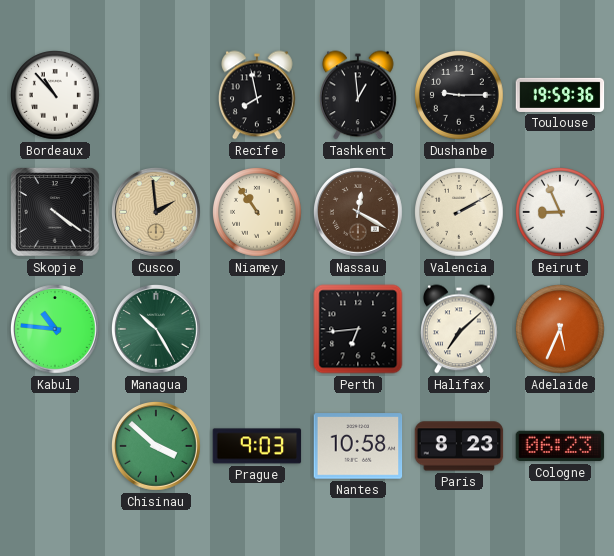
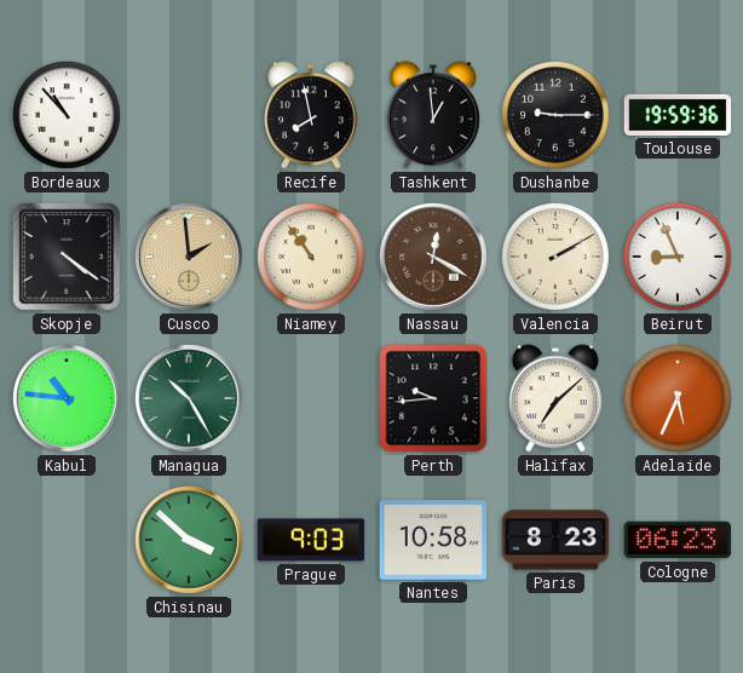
Perth: 6:44 -> 9:44
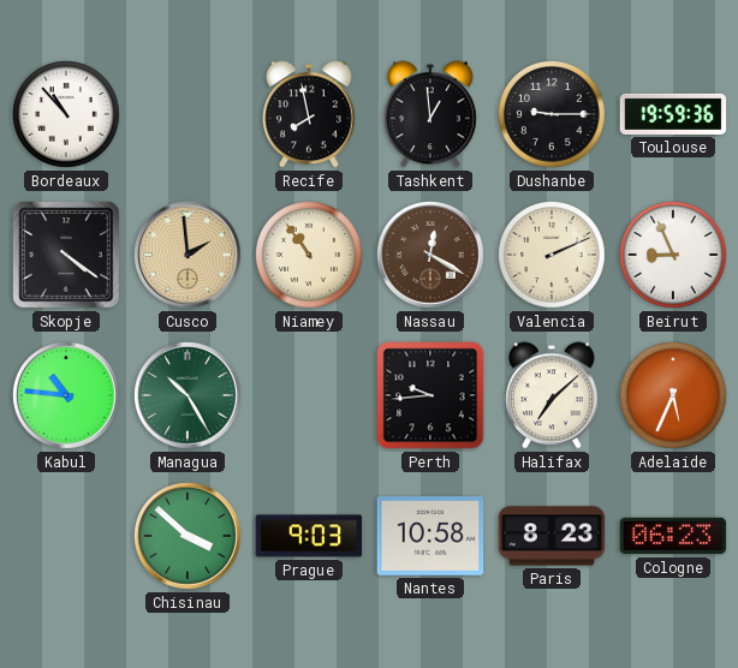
Valencia: 2:10 -> 2:11
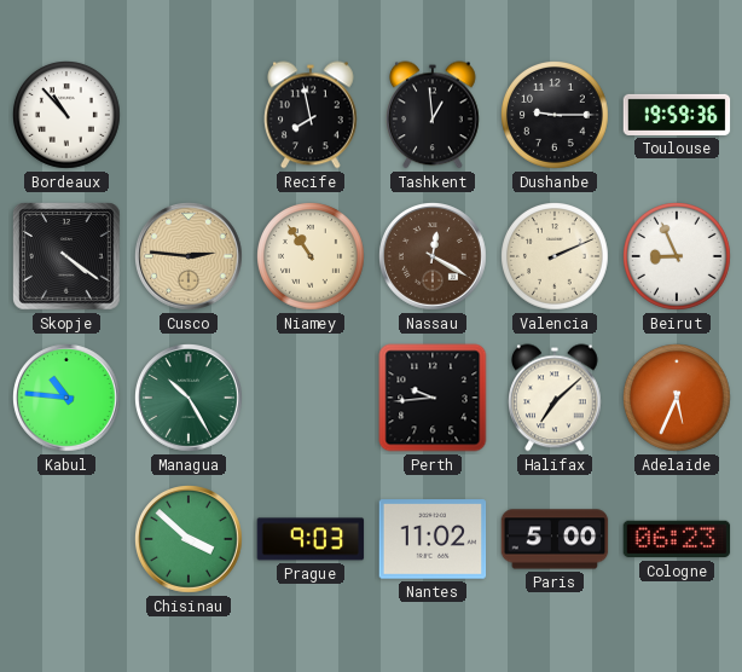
Cusco: 1:59 -> 2:46
Nantes: 10:58 -> 11:02
Paris: 8:23 -> 5:00
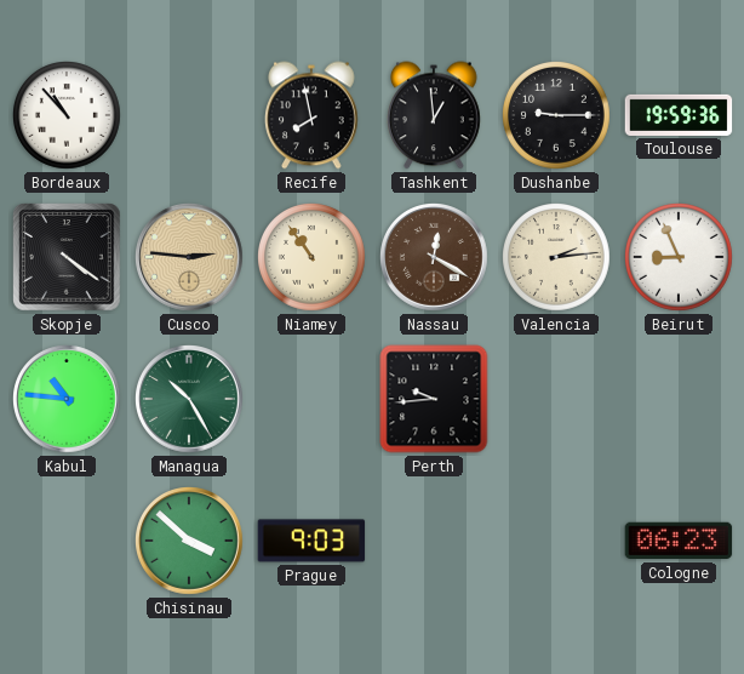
Valencia: 2:11 -> 2:14
Halifax: 7:08 -> none
Adelaide: 5:34 -> none
Nantes: 11:02 -> none
Paris: 5:00 -> none
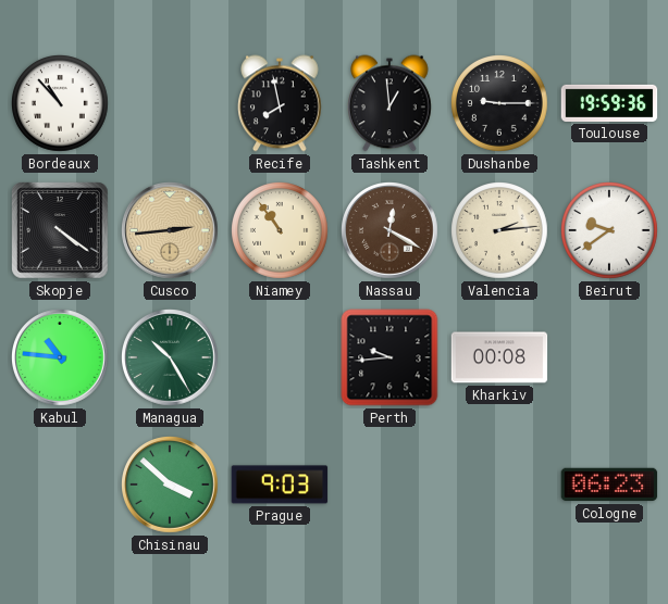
Cusco: 2:46 -> 2:44
Beirut: 8:56 -> 9:39
Kharkiv: none -> 00:08
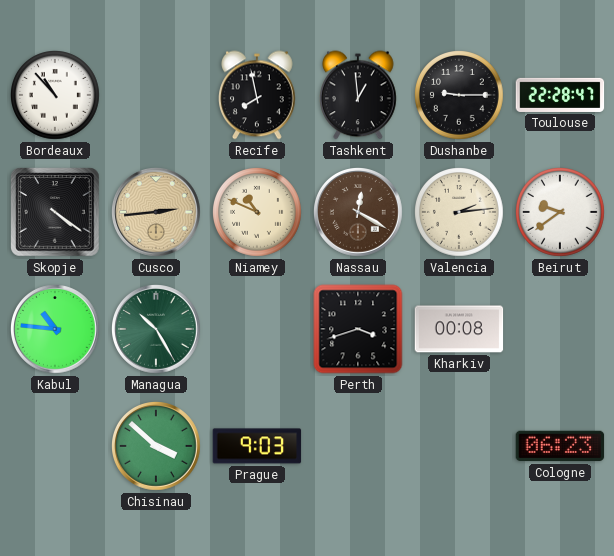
Toulouse: 19:59 -> 22:28
Niamey: 10:54 -> 10:49
Perth: 9:44 -> 3:42
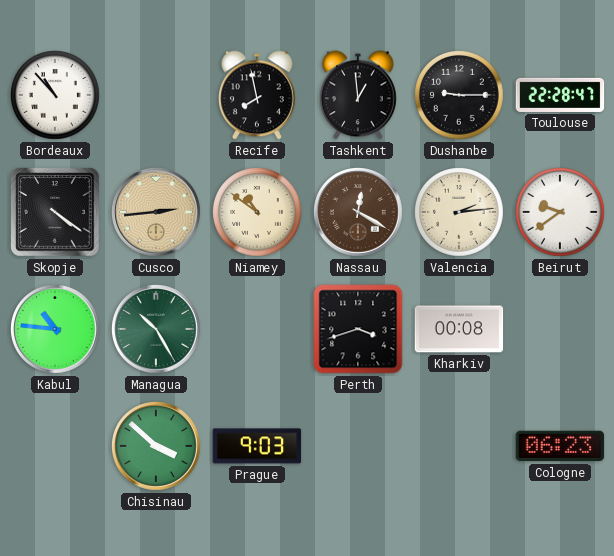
Niamey: 10:49 -> 10:51
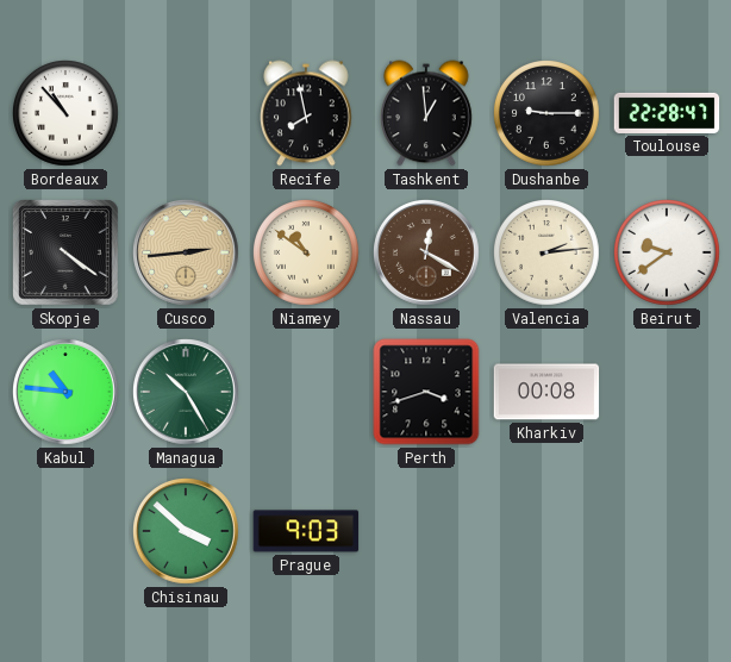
Cologne: 06:23 -> none
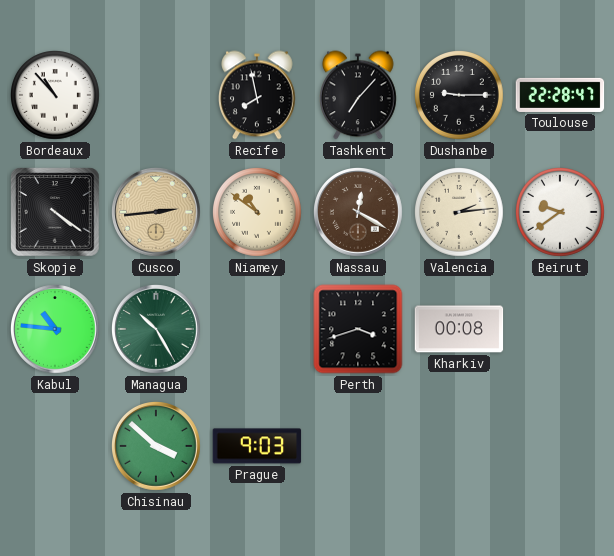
Tashkent: 12:59 -> 7:07
